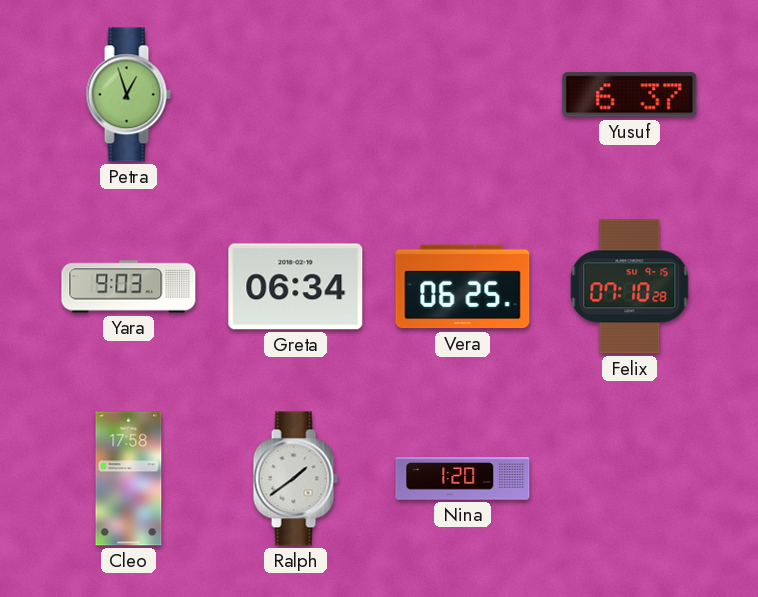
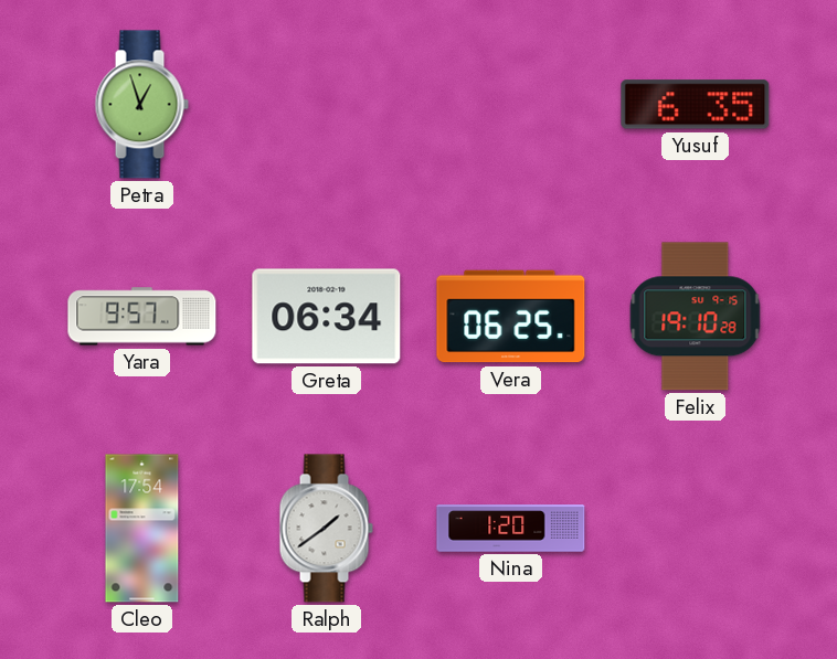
Yusuf: 6:37 -> 6:35
Yara: 9:03 -> 9:57
Felix: 07:10 -> 19:10
Cleo: 17:58 -> 17:54
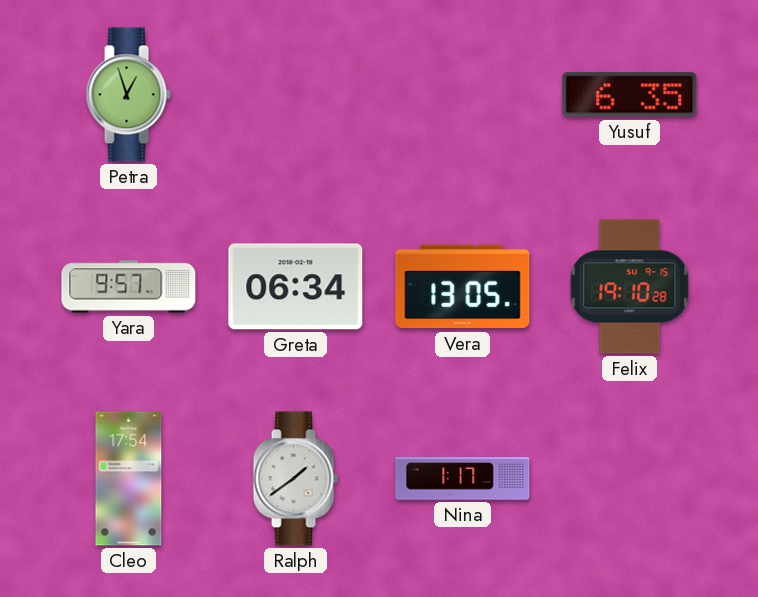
Vera: 06:25 -> 13:05
Nina: 1:20 -> 1:17
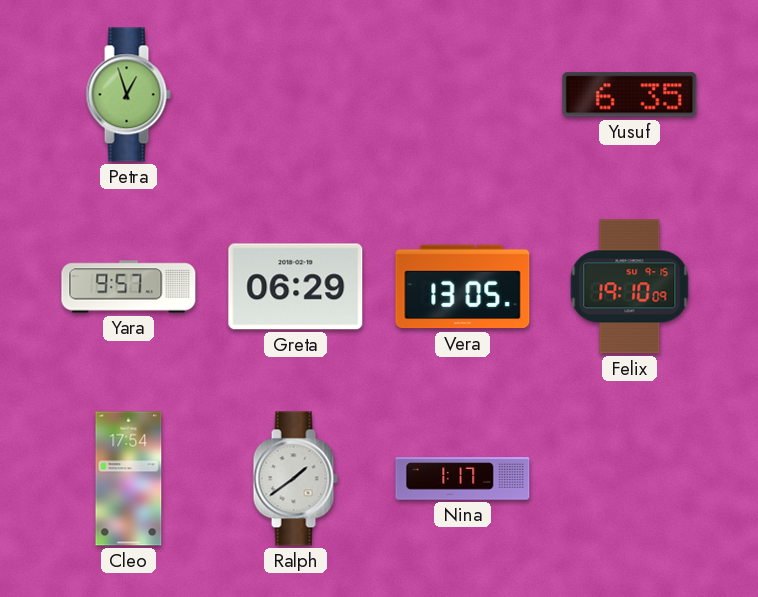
Greta: 06:34 -> 06:29
Felix: 19:10:28 -> 19:10:09
